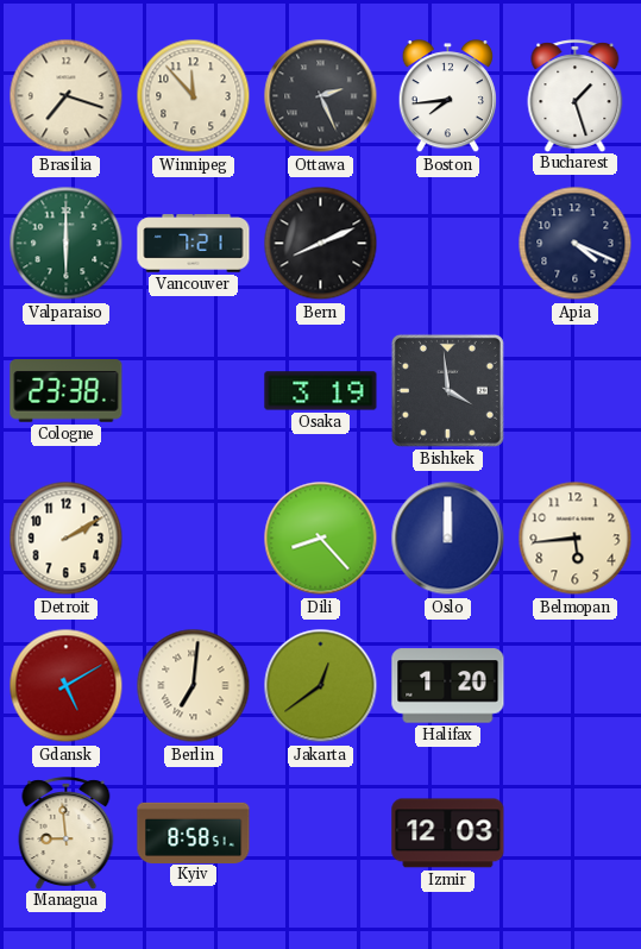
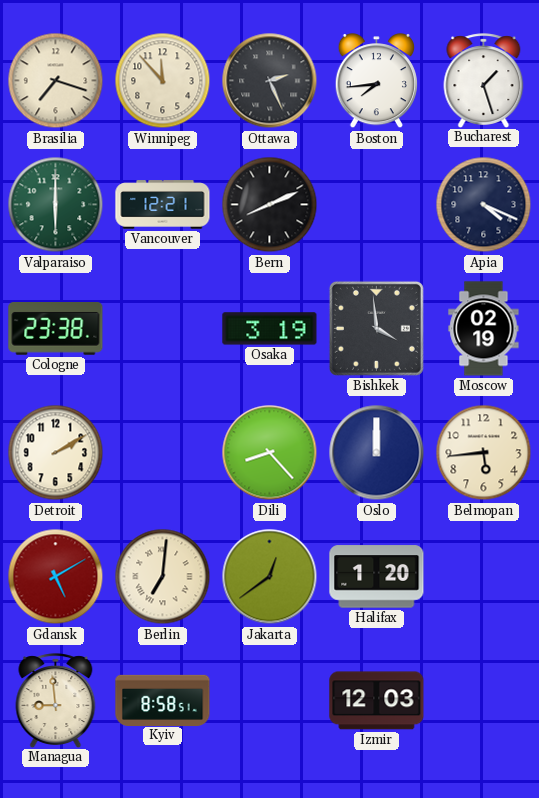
Vancouver: 7:21 -> 12:21
Moscow: none -> 02:19
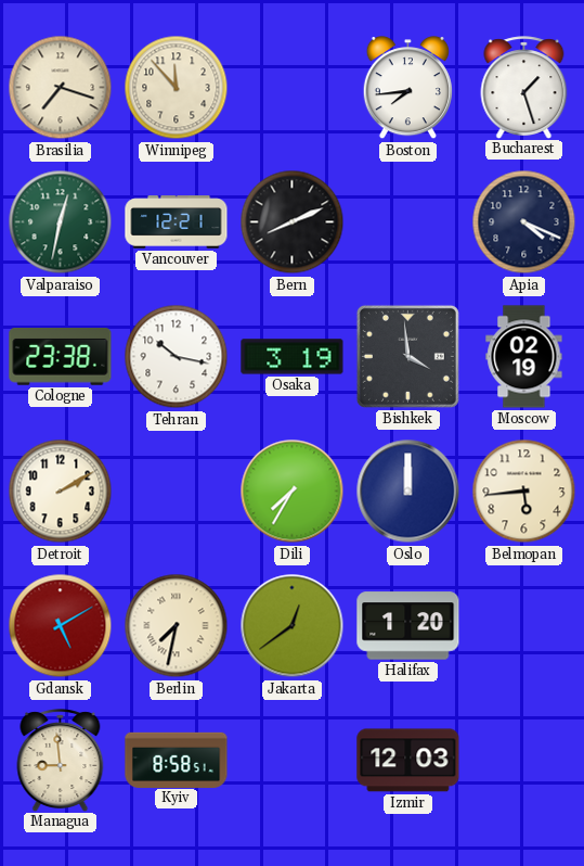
Ottawa: 2:26 -> none
Valparaiso: 6:00 -> 12:32
Tehran: none -> 10:17
Dili: 8:23 -> 7:35
Berlin: 7:01 -> 7:32
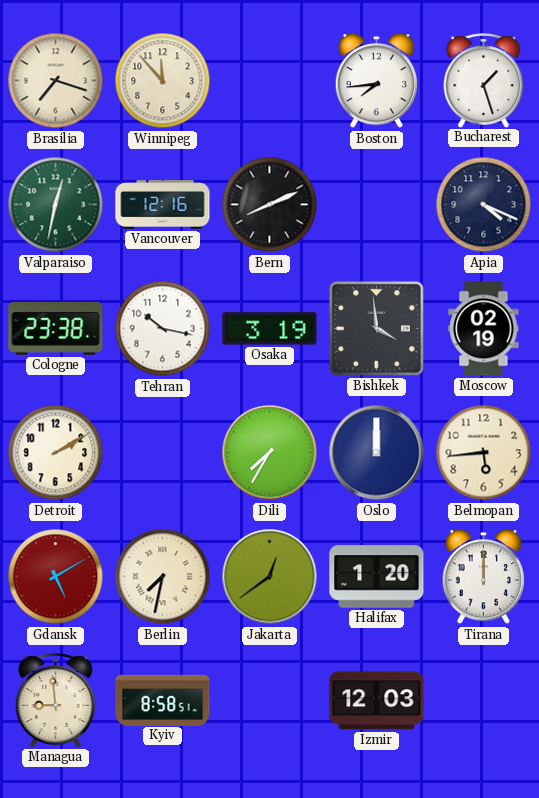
Vancouver: 12:21 -> 12:16
Tirana: none -> 12:00
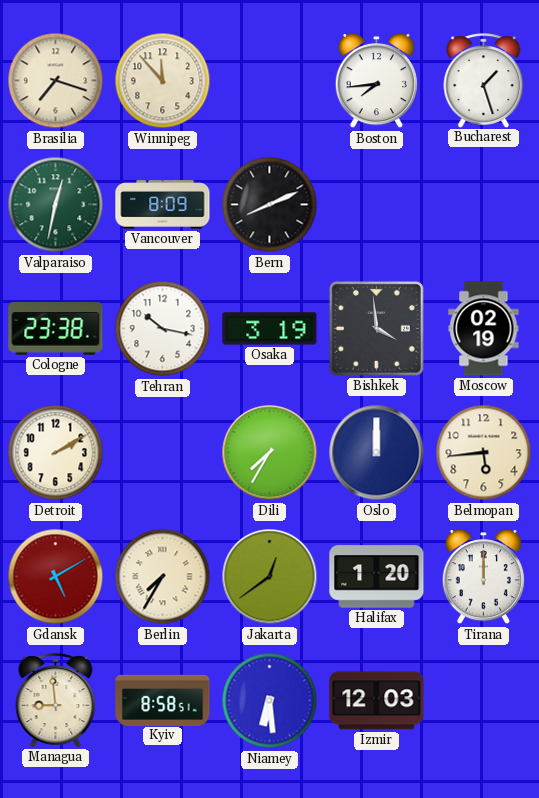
Vancouver: 12:16 -> 8:09
Apia: 4:19 -> none
Berlin: 7:32 -> 7:35
Niamey: none -> 6:29
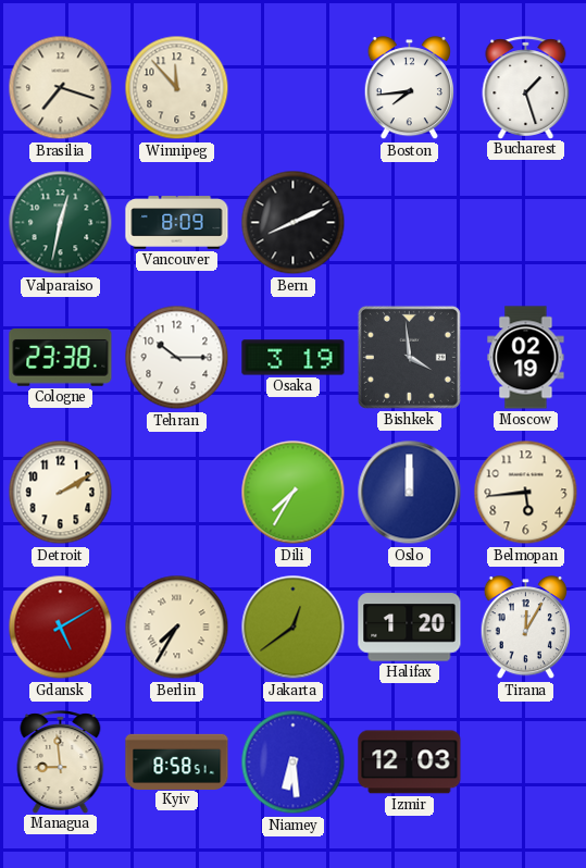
Tehran: 10:17 -> 10:15
Tirana: 12:00 -> 12:05
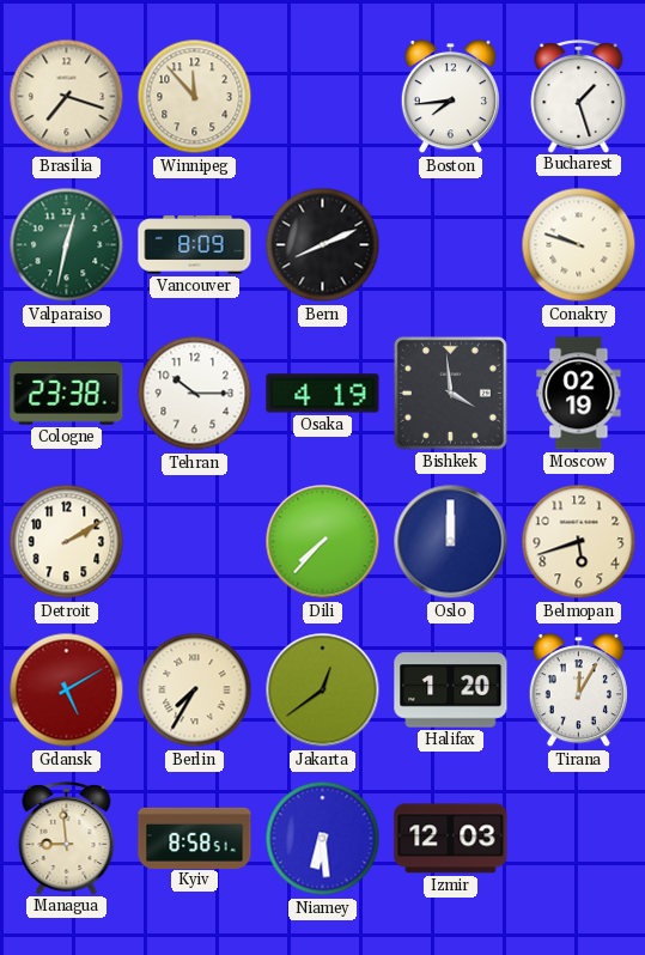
Conakry: none -> 9:48
Osaka: 3:19 -> 4:19
Dili: 7:35 -> 7:37
Belmopan: 5:44 -> 5:42
